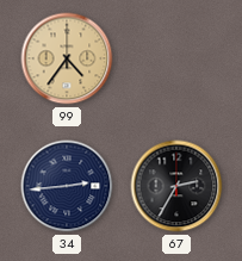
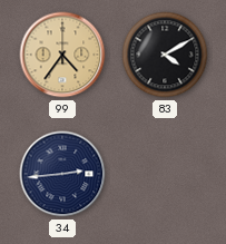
83: none -> 4:10
67: 2:35 -> none
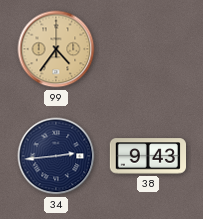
83: 4:10 -> none
38: none -> 9:43
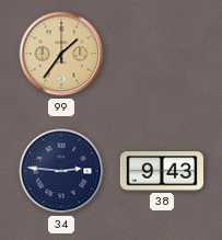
99: 4:36 -> 1:36
34: 2:44 -> 2:46
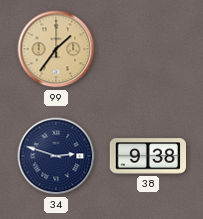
34: 2:46 -> 2:48
38: 9:43 -> 9:38
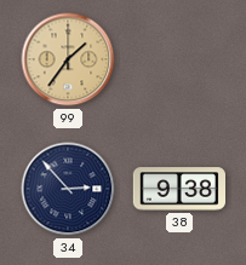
34: 2:48 -> 2:53
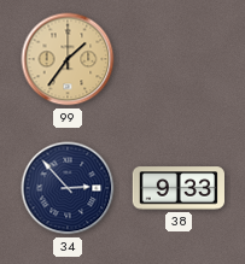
38: 9:38 -> 9:33
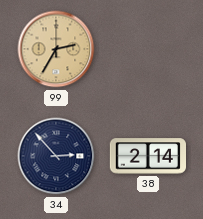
99: 1:36 -> 2:35
38: 9:33 -> 2:14
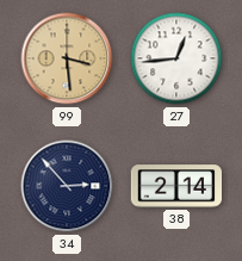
99: 2:35 -> 3:29
27: none -> 12:44
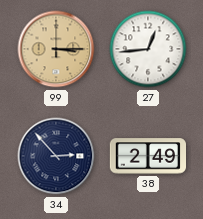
99: 3:29 -> 3:15
38: 2:14 -> 2:49
